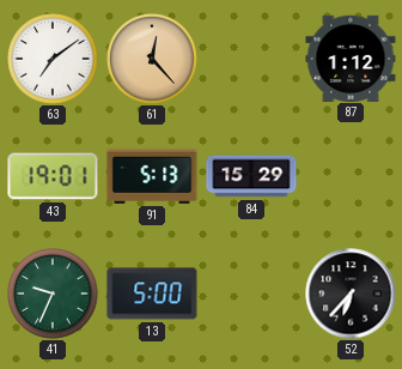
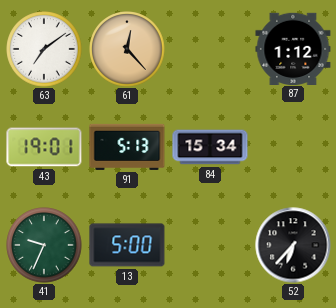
84: 15:29 -> 15:34
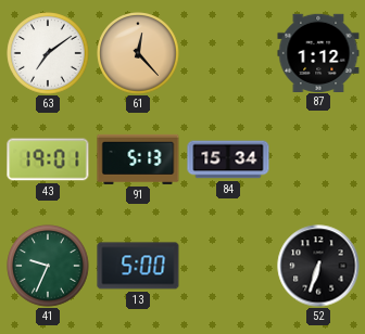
52: 6:37 -> 6:33
